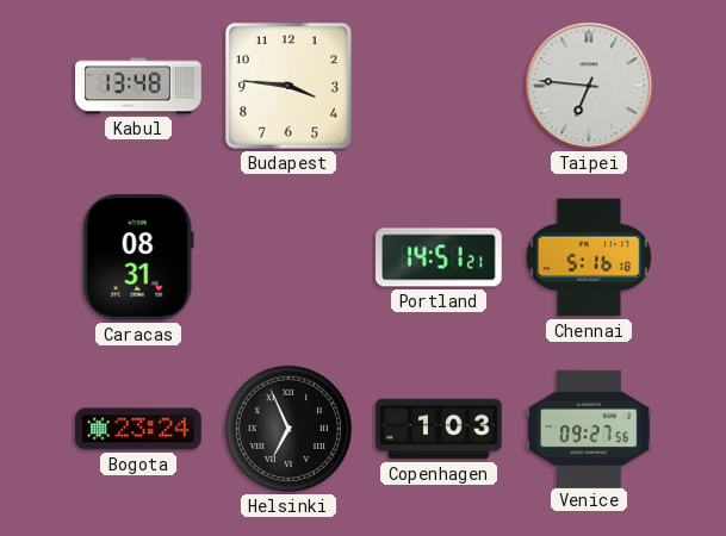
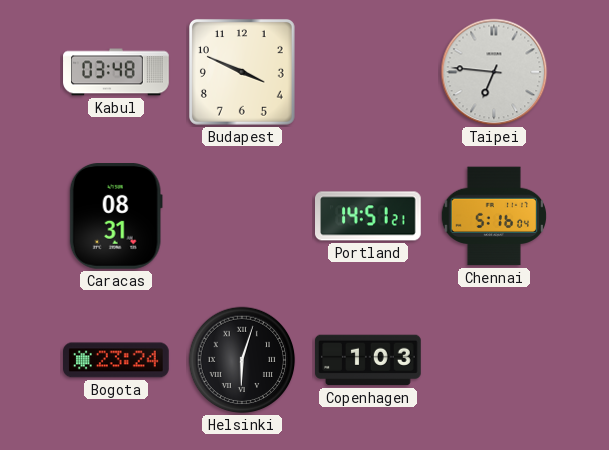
Kabul: 13:48 -> 03:48
Budapest: 3:46 -> 3:49
Chennai: 5:16:18 -> 5:16:04
Helsinki: 6:56 -> 6:03
Venice: 09:27 -> none
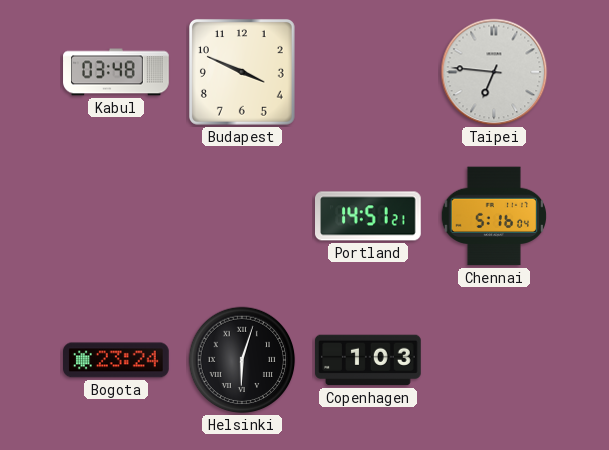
Caracas: 08:31 -> none
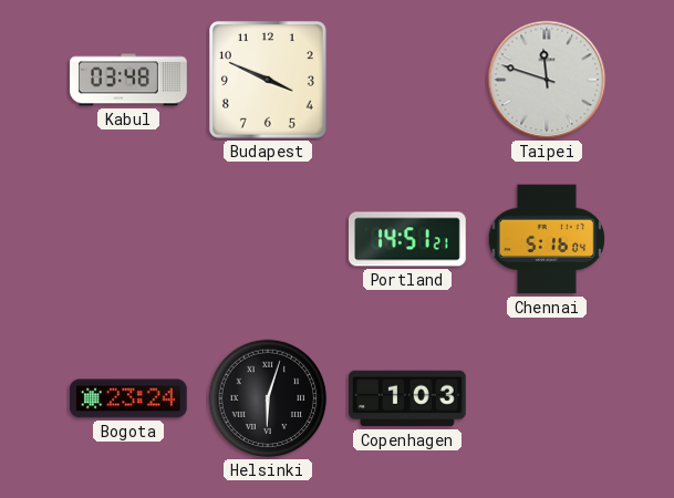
Taipei: 6:46 -> 11:48
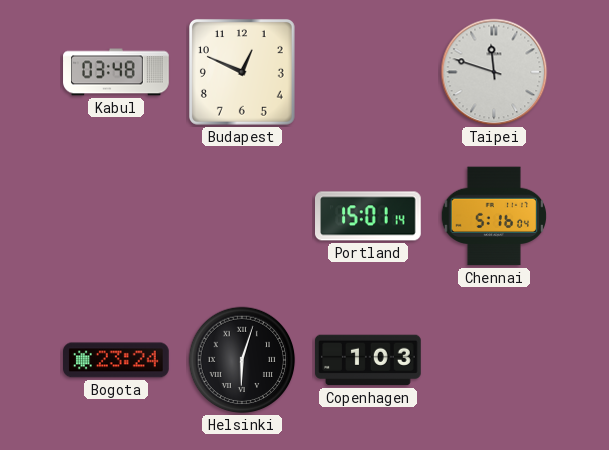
Budapest: 3:49 -> 12:49
Portland: 14:51 -> 15:01
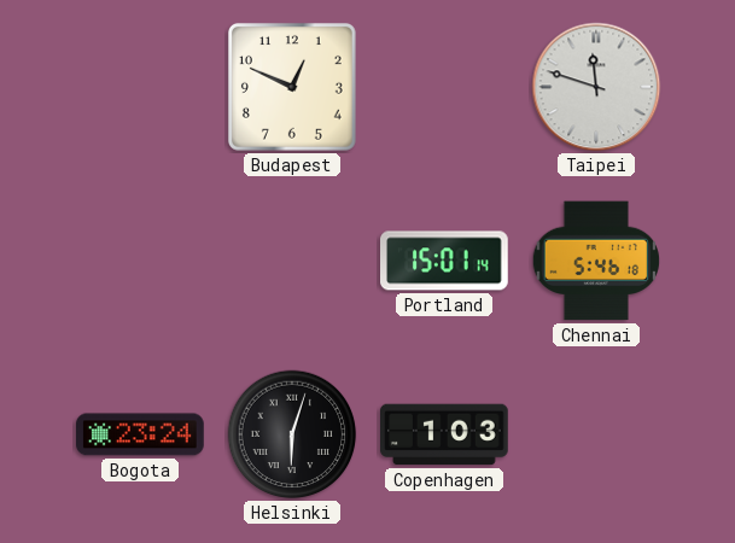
Kabul: 03:48 -> none
Chennai: 5:16 -> 5:46
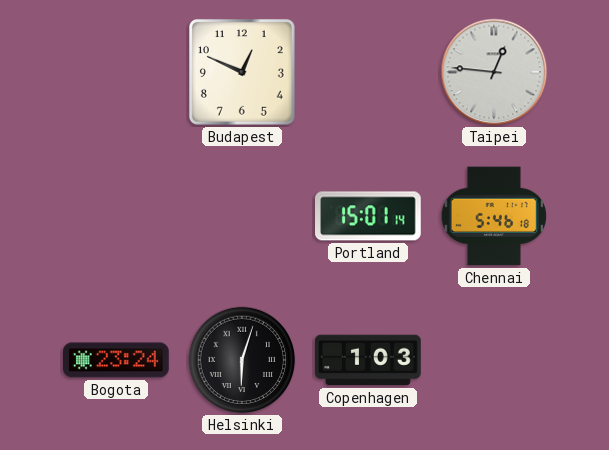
Taipei: 11:48 -> 12:46
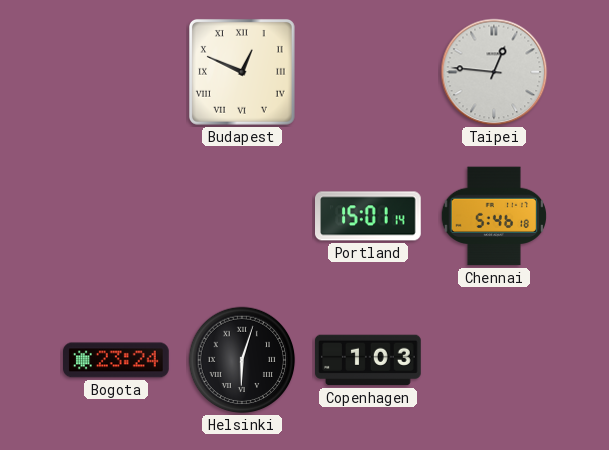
Budapest numerals: Arabic -> Roman
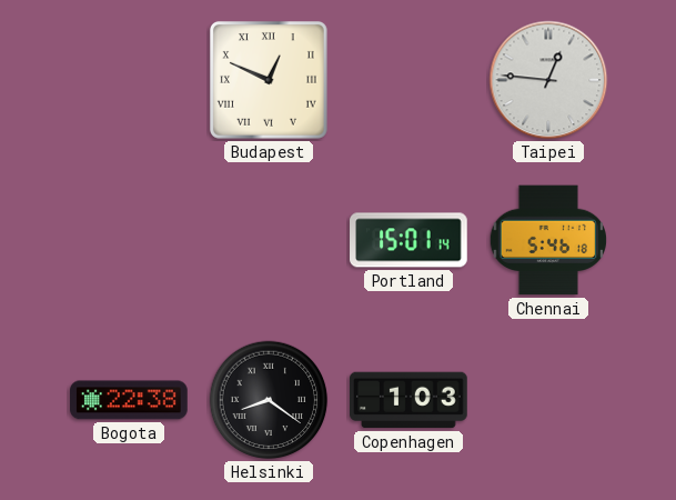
Bogota: 23:24 -> 22:38
Helsinki: 6:03 -> 8:21
